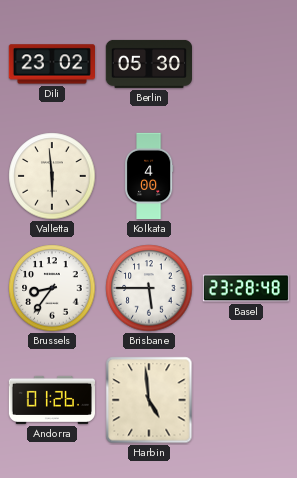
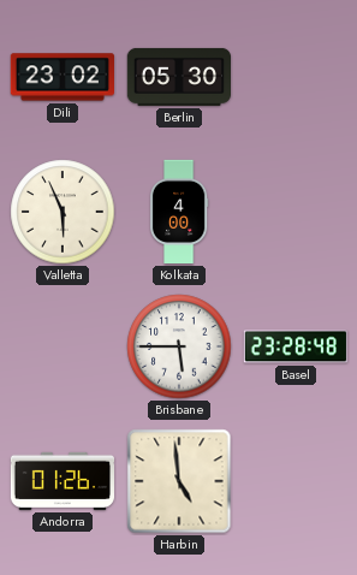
Valletta: 5:59 -> 5:56
Brussels: 8:36 -> none
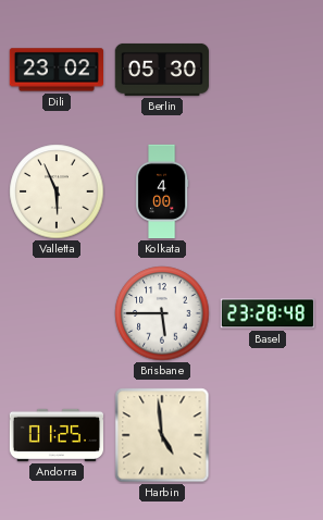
Andorra: 01:26 -> 01:25
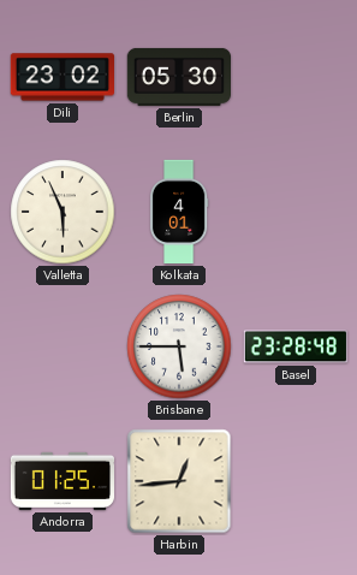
Kolkata: 4:00 -> 4:01
Harbin: 4:59 -> 12:44
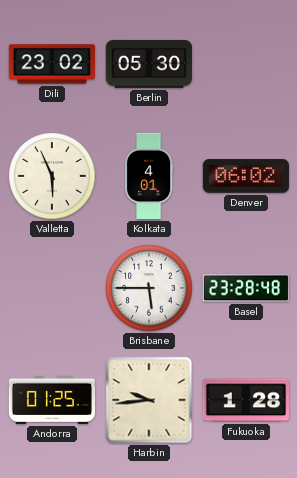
Denver: none -> 06:02
Harbin: 12:44 -> 9:44
Fukuoka: none -> 1:28
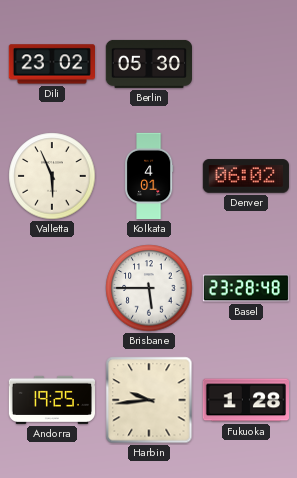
Andorra: 01:25 -> 19:25
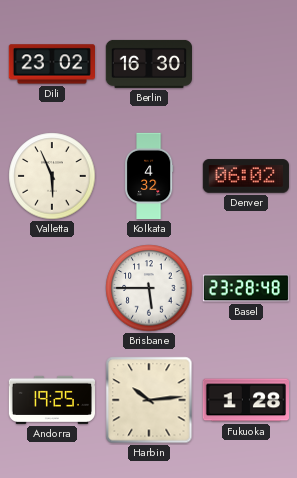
Berlin: 05:30 -> 16:30
Kolkata: 4:01 -> 4:32
Harbin: 9:44 -> 10:14
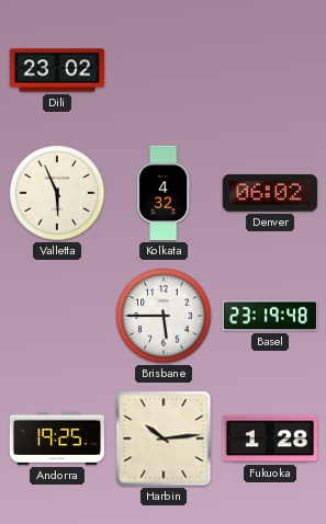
Berlin: 16:30 -> none
Basel: 23:28 -> 23:19
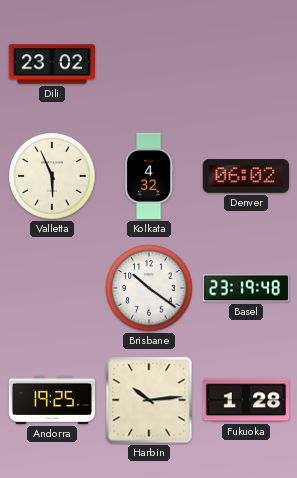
Brisbane: 5:45 -> 10:21
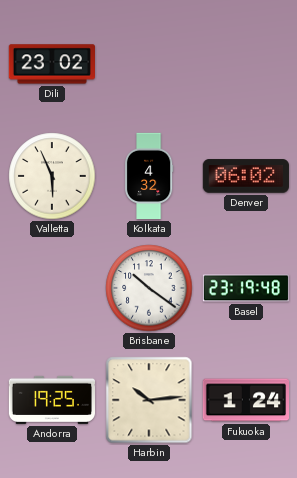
Fukuoka: 1:28 -> 1:24
